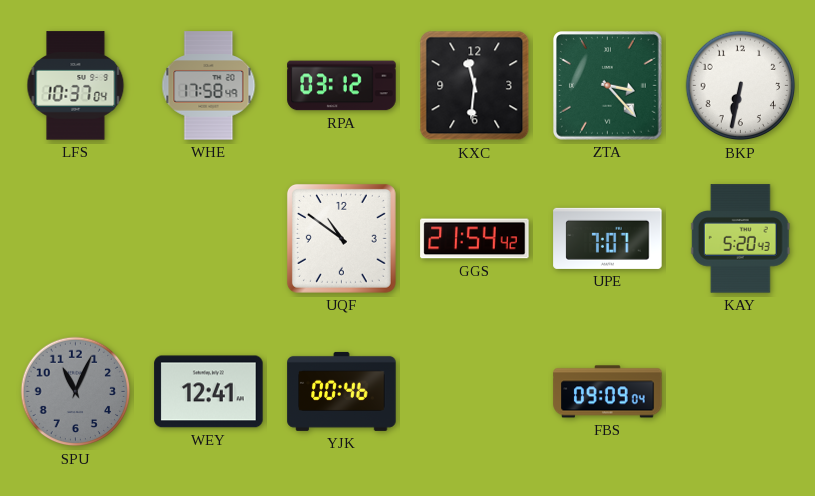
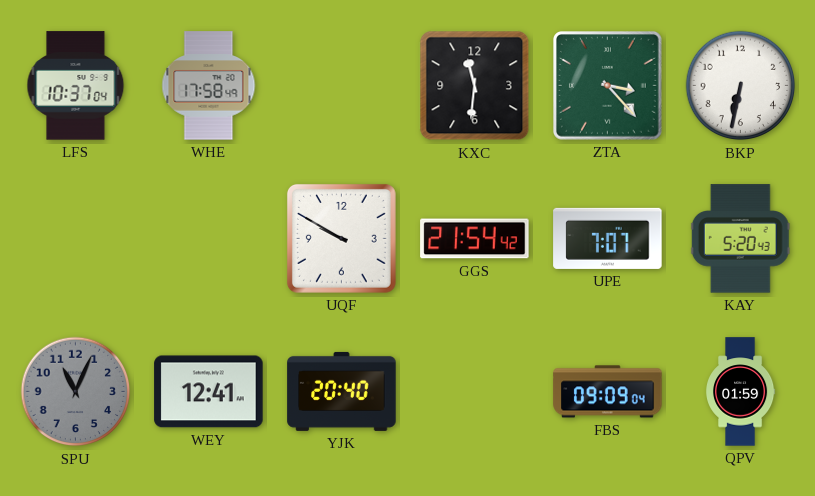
RPA: 03:12 -> none
UQF: 10:51 -> 9:50
YJK: 00:46 -> 20:40
QPV: none -> 01:59
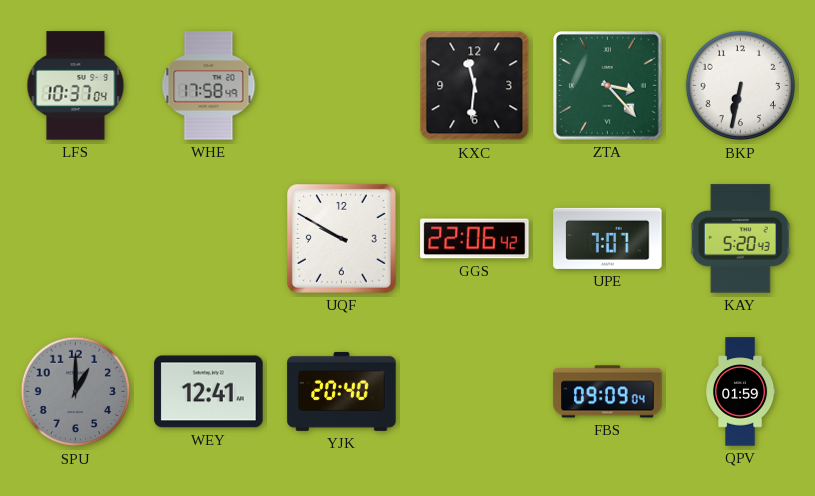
GGS: 21:54 -> 22:06
SPU: 11:04 -> 1:00
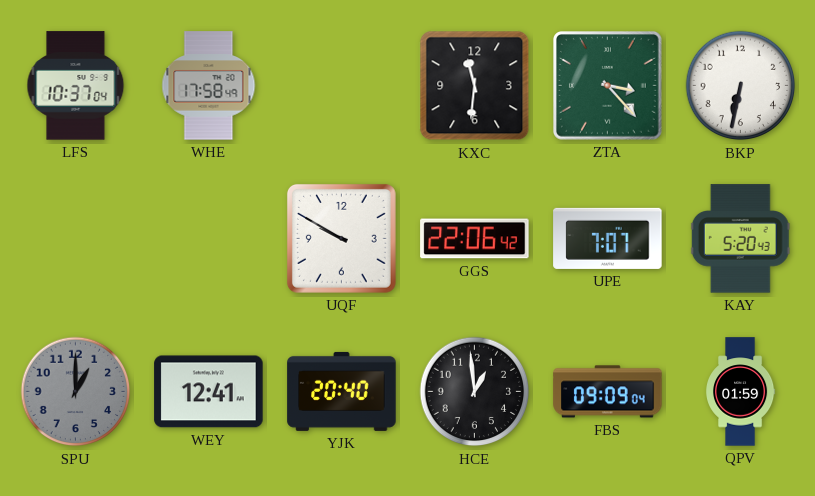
HCE: none -> 12:59
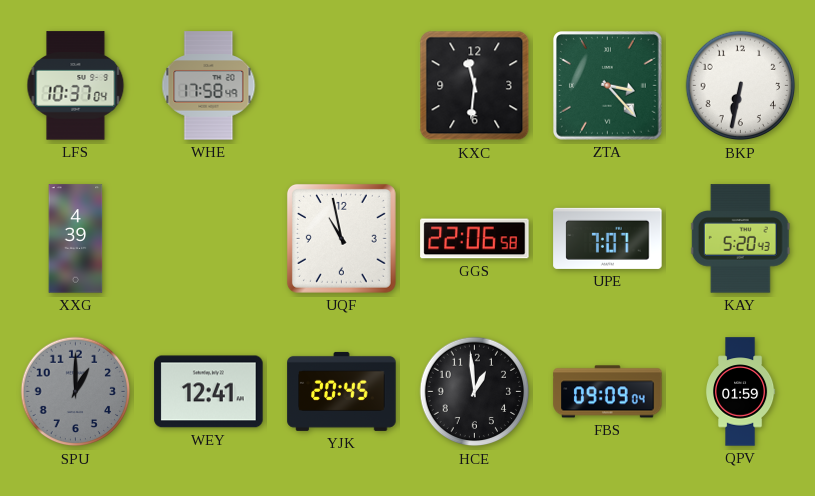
XXG: none -> 4:39
UQF: 9:50 -> 10:58
GGS: 22:06:42 -> 22:06:58
YJK: 20:40 -> 20:45
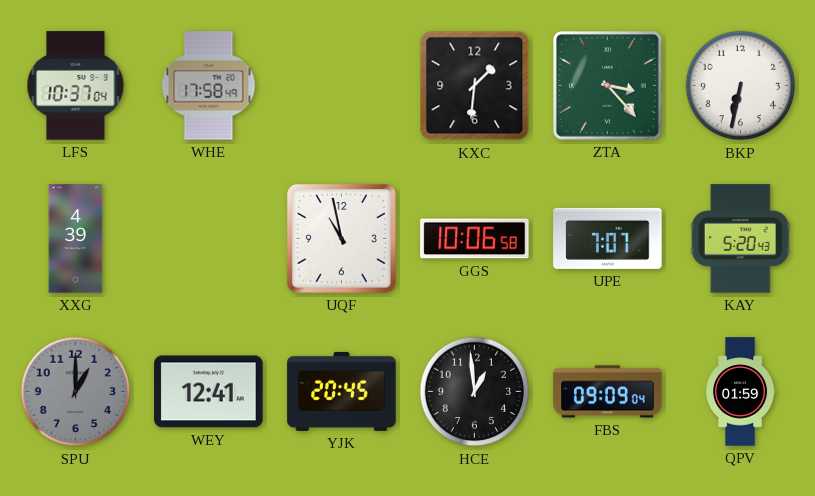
KXC: 11:31 -> 1:31
GGS: 22:06 -> 10:06
